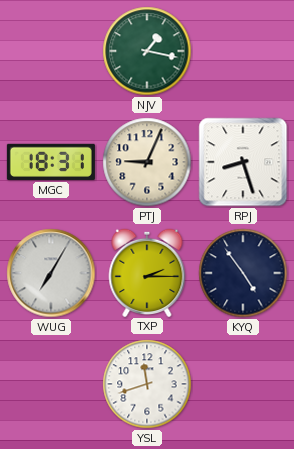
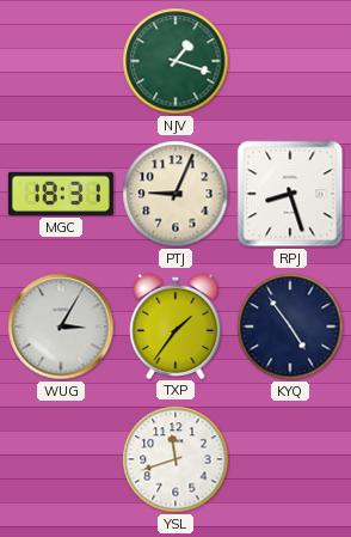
NJV: 1:17 -> 1:18
WUG: 7:05 -> 3:05
TXP: 2:15 -> 1:36
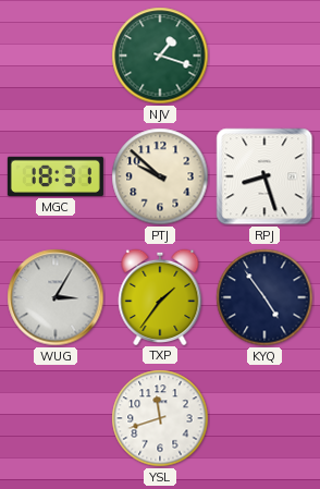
PTJ: 9:04 -> 9:52
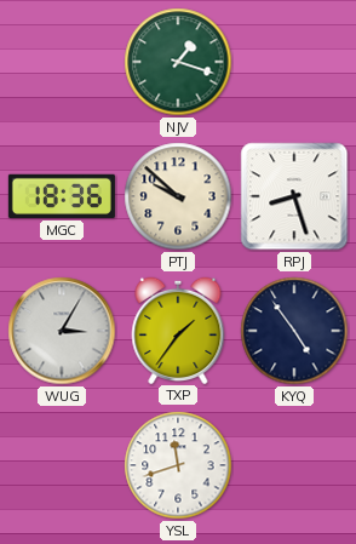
MGC: 18:31 -> 18:36
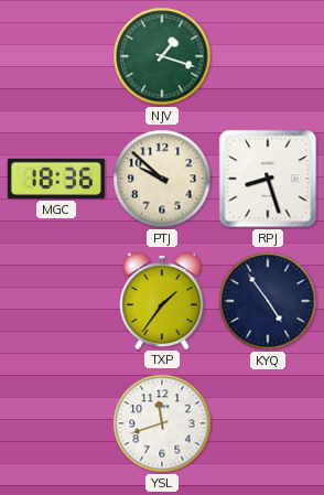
WUG: 3:05 -> none
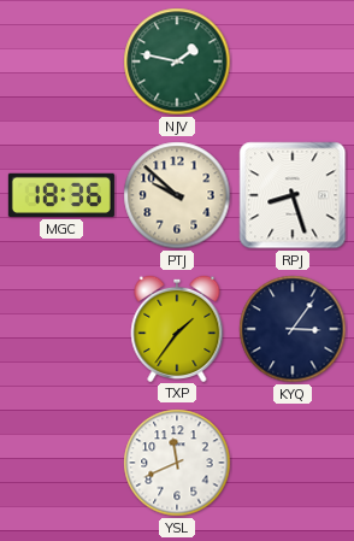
NJV: 1:18 -> 1:47
KYQ: 4:54 -> 3:06
YSL: 11:42 -> 11:41
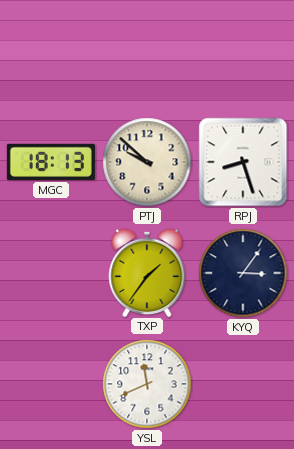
NJV: 1:47 -> none
MGC: 18:36 -> 18:13
